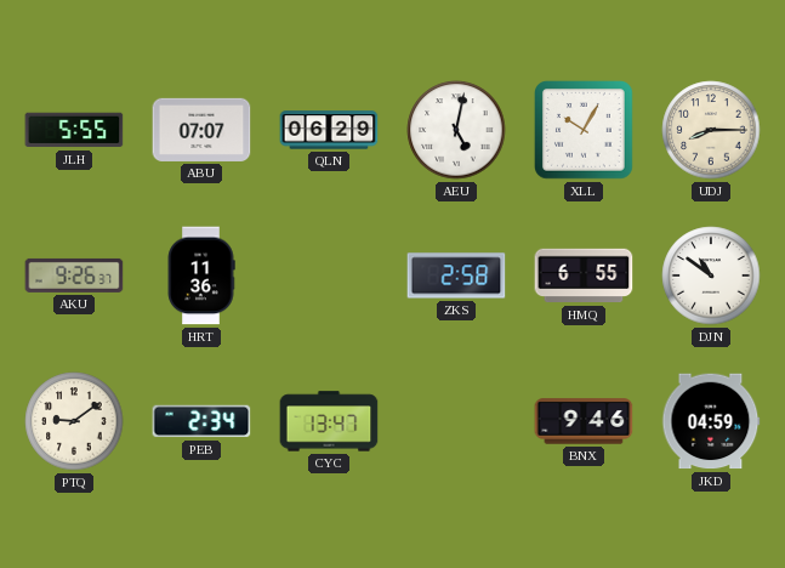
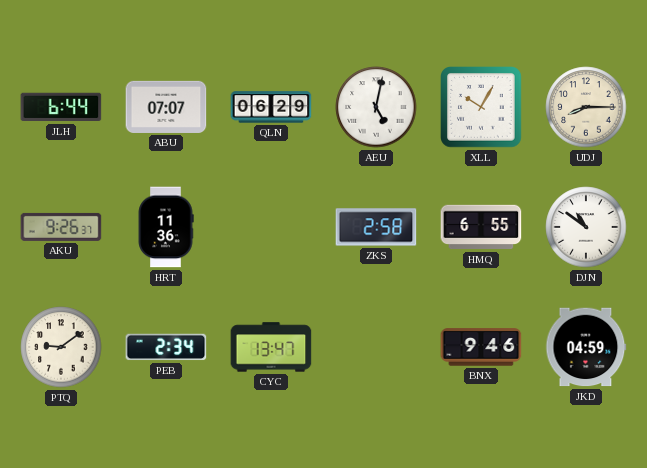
JLH: 5:55 -> 6:44
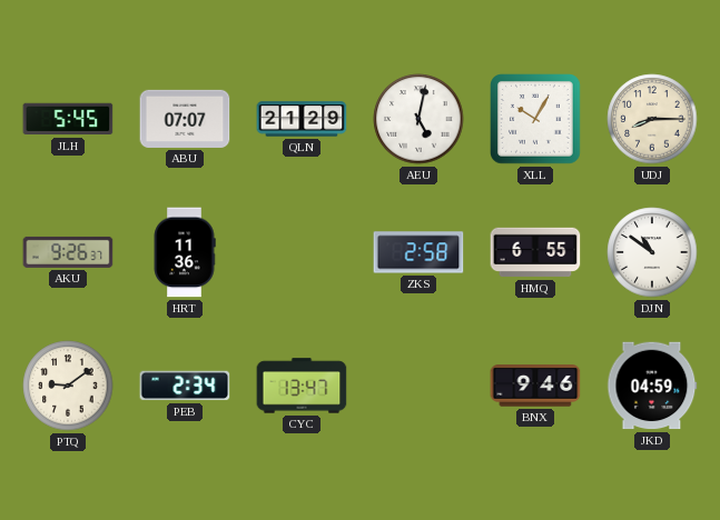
JLH: 6:44 -> 5:45
QLN: 06:29 -> 21:29
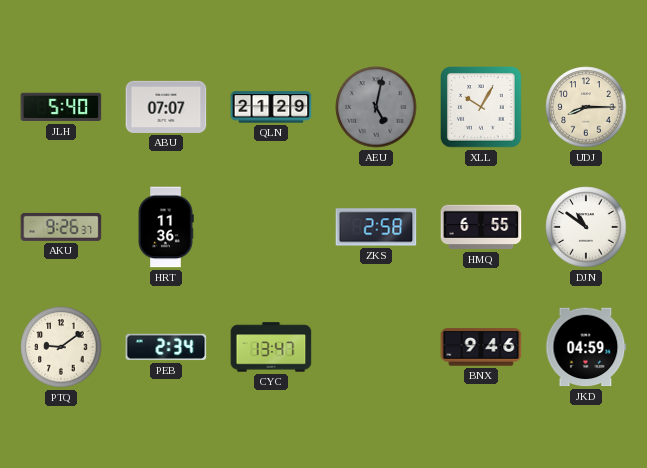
JLH: 5:45 -> 5:40
AEU dial: white -> grey
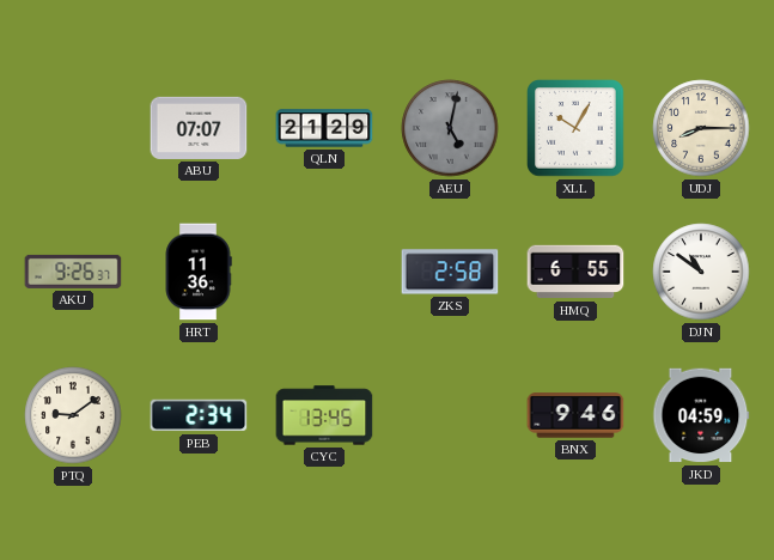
JLH: 5:40 -> none
CYC: 13:47 -> 13:45
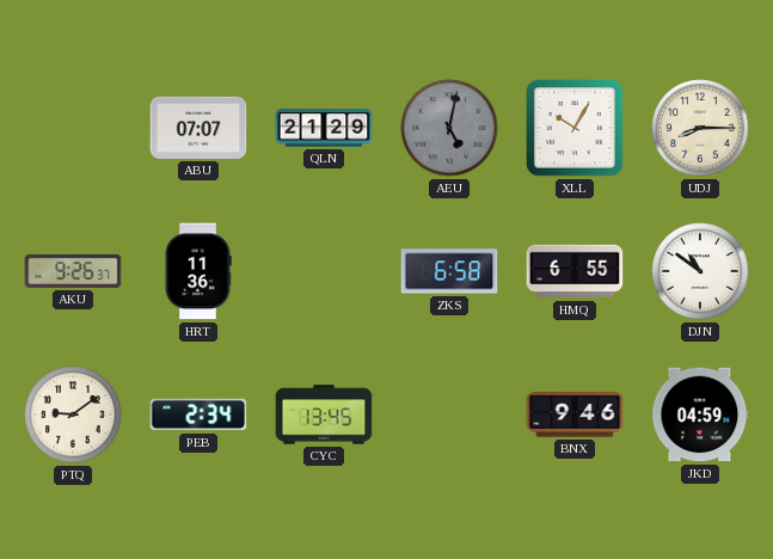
ZKS: 2:58 -> 6:58
